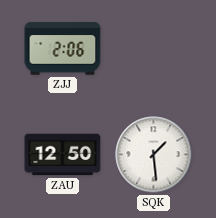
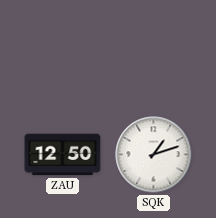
ZJJ: 2:06 -> none
SQK: 1:29 -> 1:12
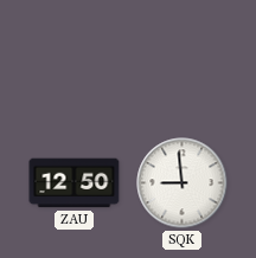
SQK: 1:12 -> 8:59
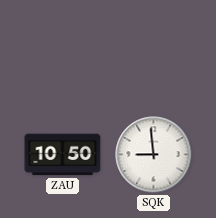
ZAU: 12:50 -> 10:50
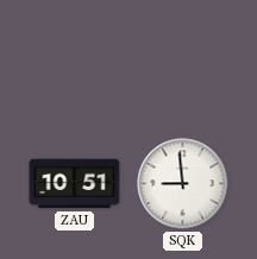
ZAU: 10:50 -> 10:51
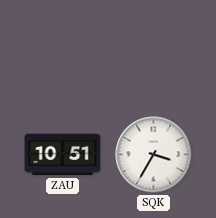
SQK: 8:59 -> 3:35
